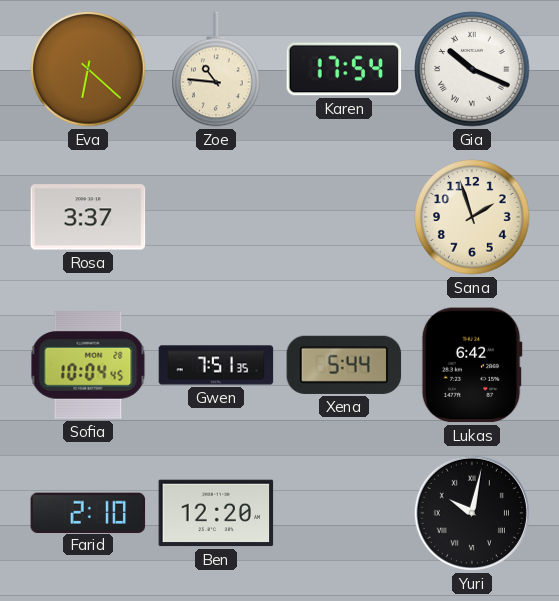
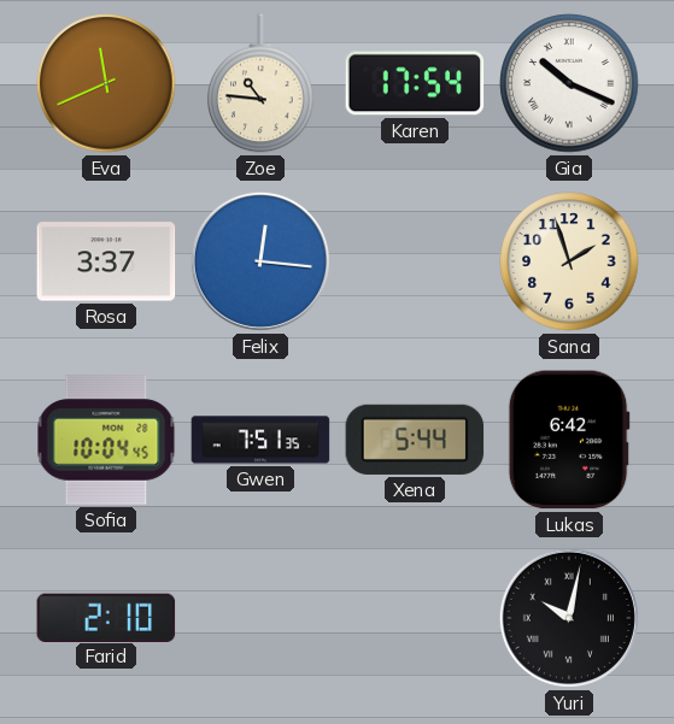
Eva: 6:22 -> 11:41
Felix: none -> 12:16
Ben: 12:20 -> none
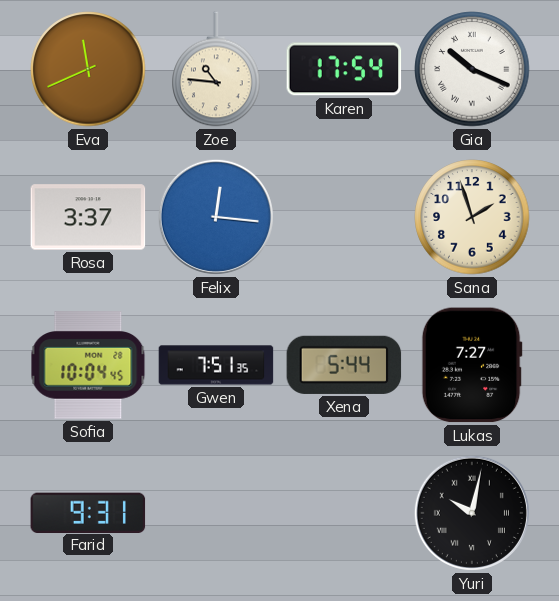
Lukas: 6:42 -> 7:27
Farid: 2:10 -> 9:31
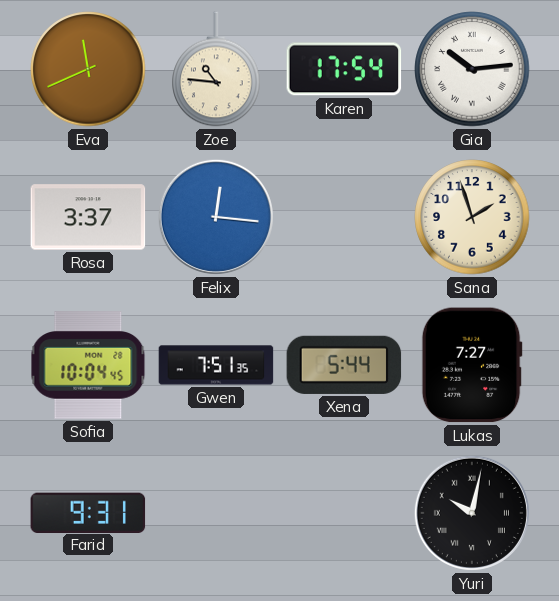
Gia: 10:19 -> 10:14
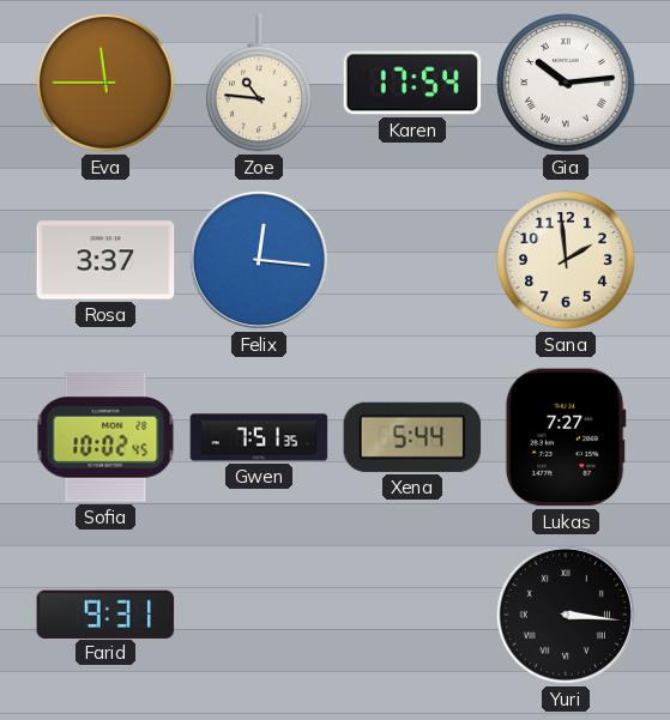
Eva: 11:41 -> 11:45
Sana: 1:57 -> 1:59
Sofia: 10:04 -> 10:02
Yuri: 10:02 -> 3:16
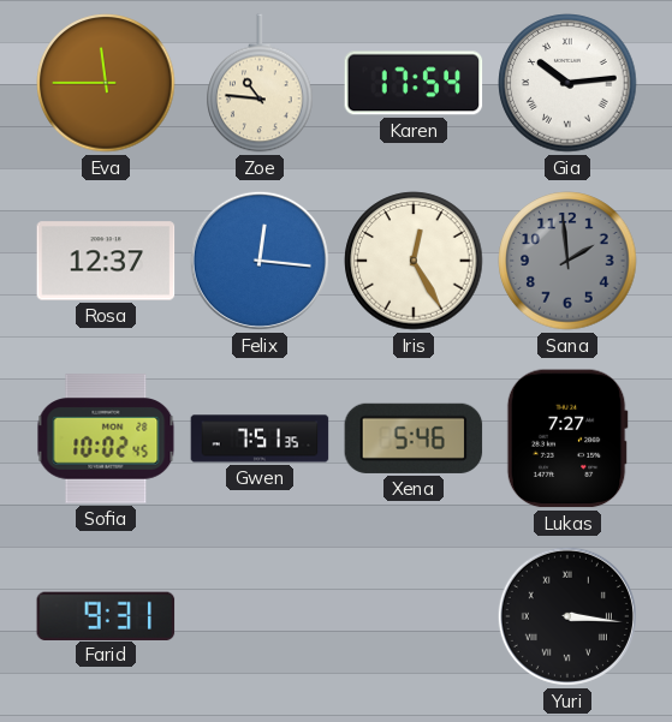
Rosa: 3:37 -> 12:37
Iris: none -> 12:25
Sana dial: cream -> grey
Xena: 5:44 -> 5:46
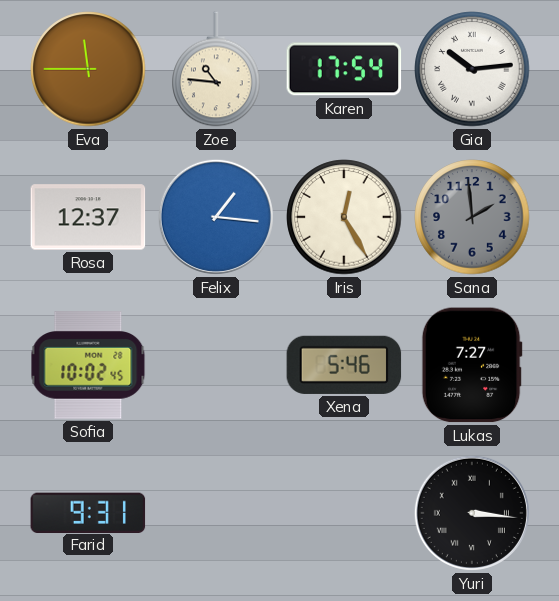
Felix: 12:16 -> 1:16
Gwen: 7:51 -> none
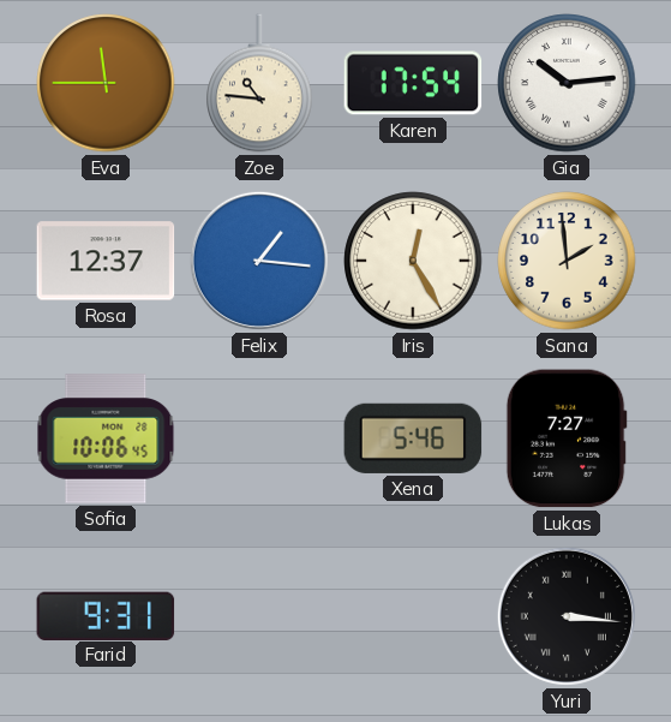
Sana dial: grey -> cream
Sofia: 10:02 -> 10:06
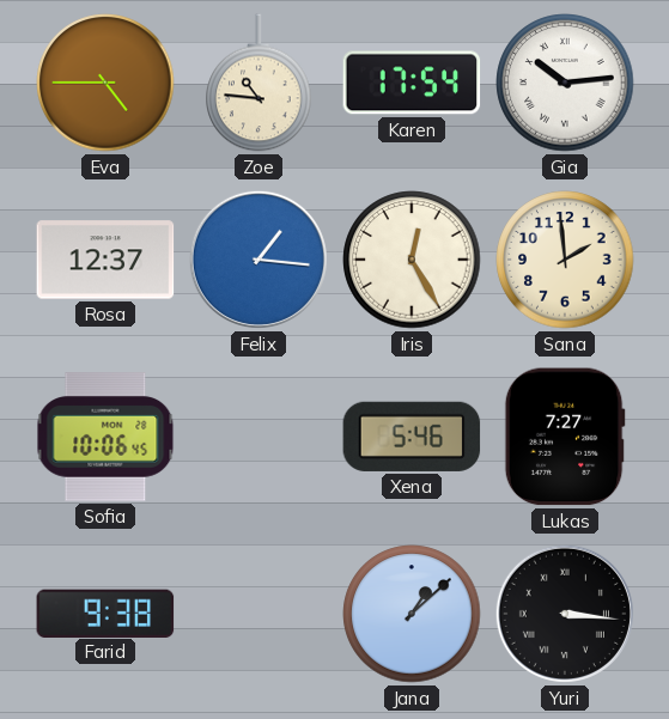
Eva: 11:45 -> 4:45
Farid: 9:31 -> 9:38
Jana: none -> 1:08
